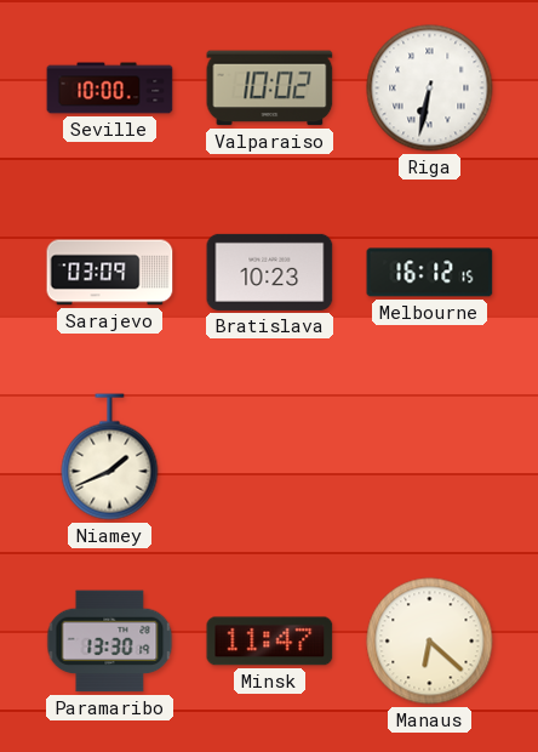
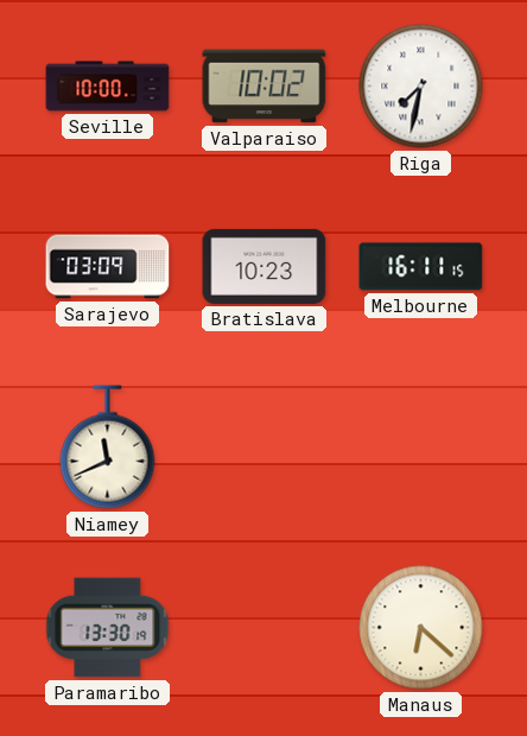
Riga: 6:32 -> 7:32
Melbourne: 16:12 -> 16:11
Niamey: 1:41 -> 11:41
Minsk: 11:47 -> none
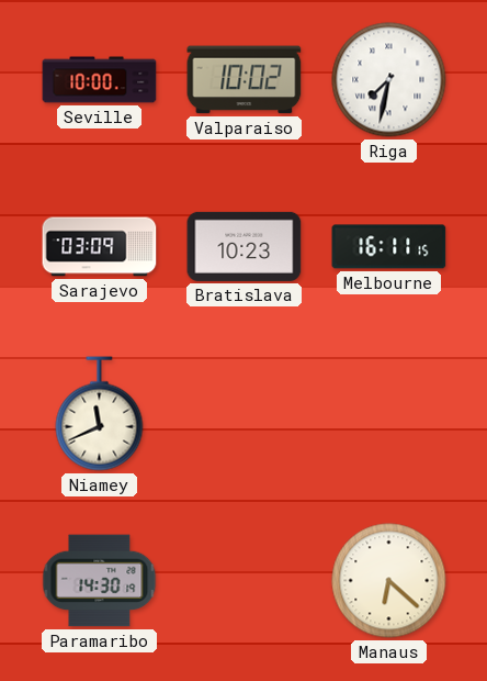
Paramaribo: 13:30 -> 14:30
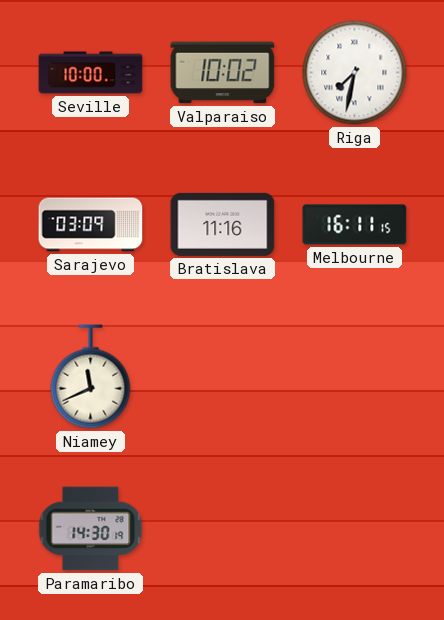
Bratislava: 10:23 -> 11:16
Manaus: 6:22 -> none
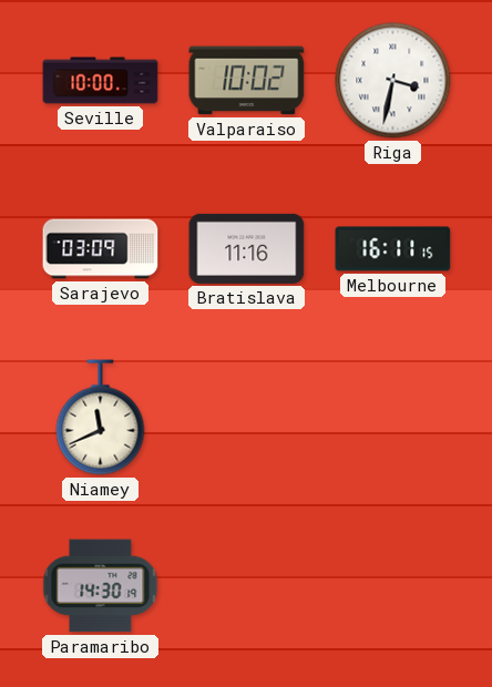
Riga: 7:32 -> 3:32
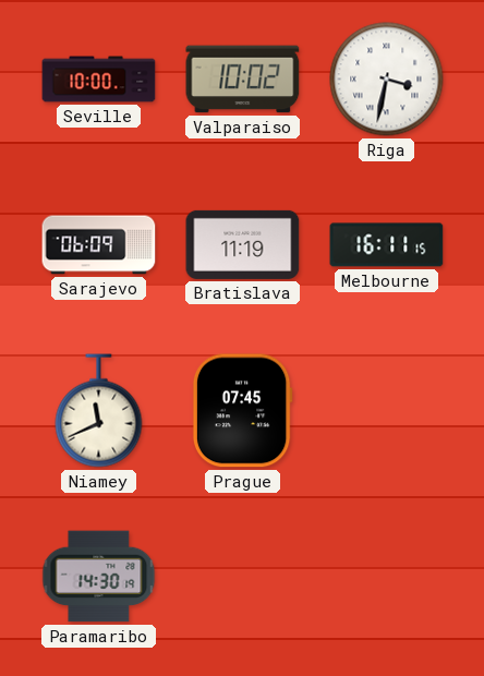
Sarajevo: 03:09 -> 06:09
Bratislava: 11:16 -> 11:19
Prague: none -> 07:45
